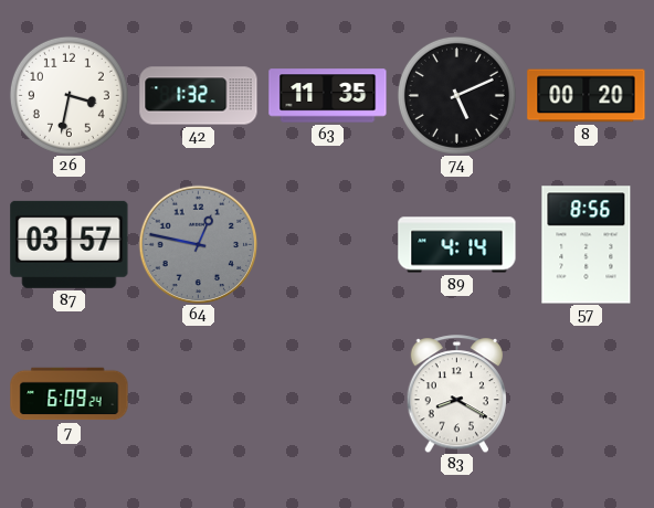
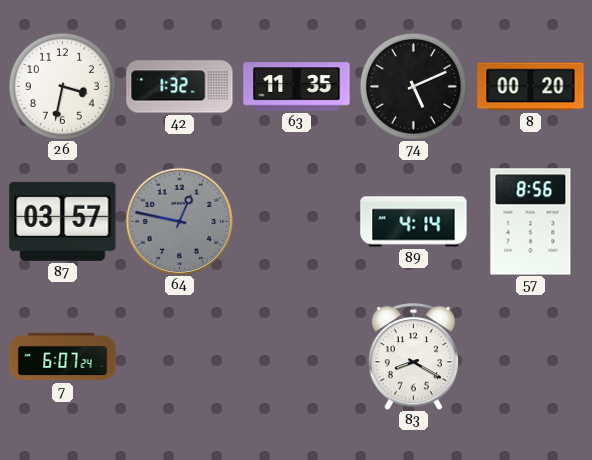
7: 6:09 -> 6:07
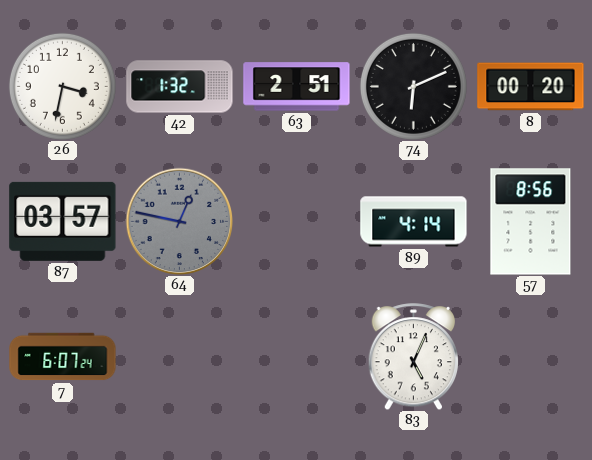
63: 11:35 -> 2:51
74: 5:11 -> 6:11
83: 8:20 -> 5:04
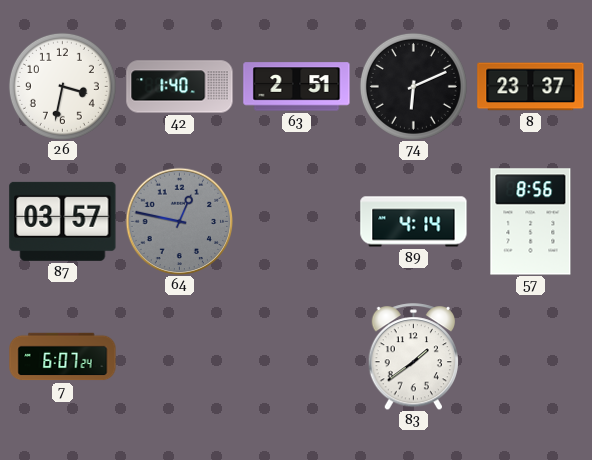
42: 1:32 -> 1:40
8: 00:20 -> 23:37
83: 5:04 -> 1:39
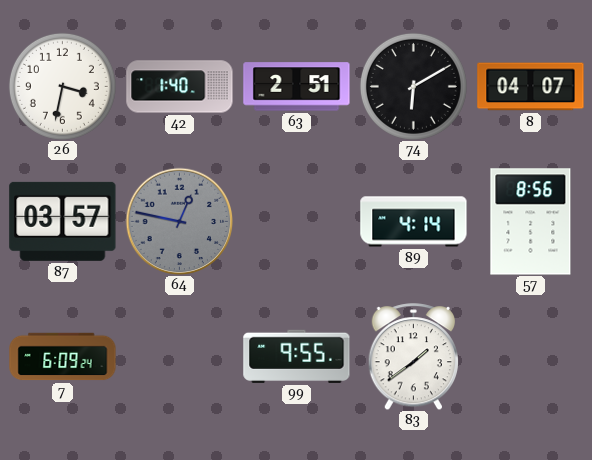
74: 6:11 -> 6:10
8: 23:37 -> 04:07
7: 6:07 -> 6:09
99: none -> 9:55
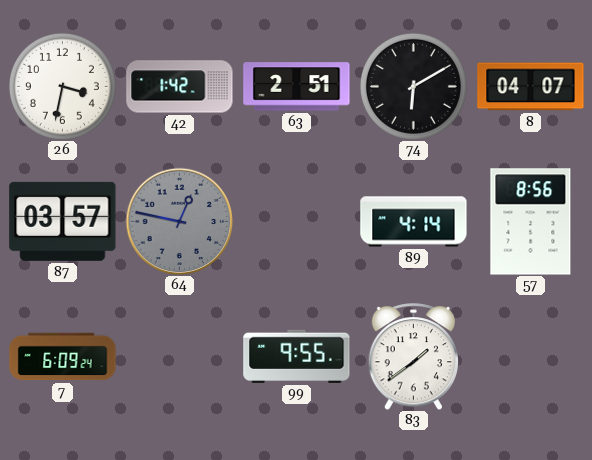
42: 1:40 -> 1:42
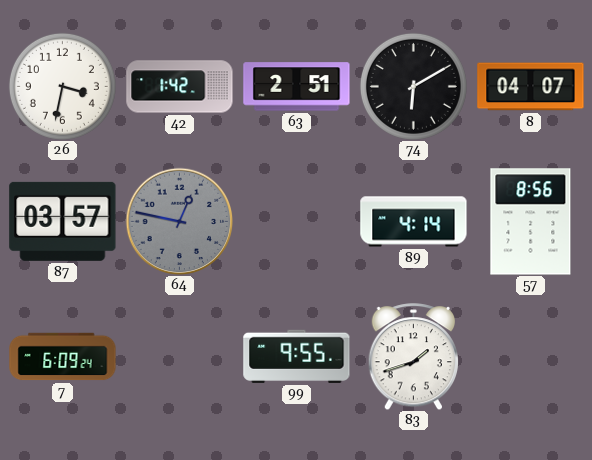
83: 1:39 -> 1:42
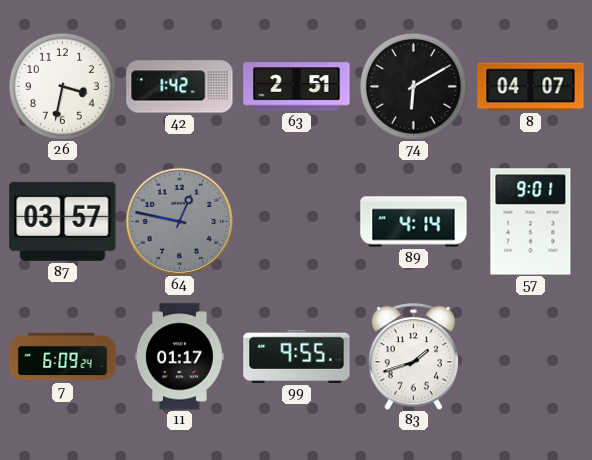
57: 8:56 -> 9:01
11: none -> 01:17
